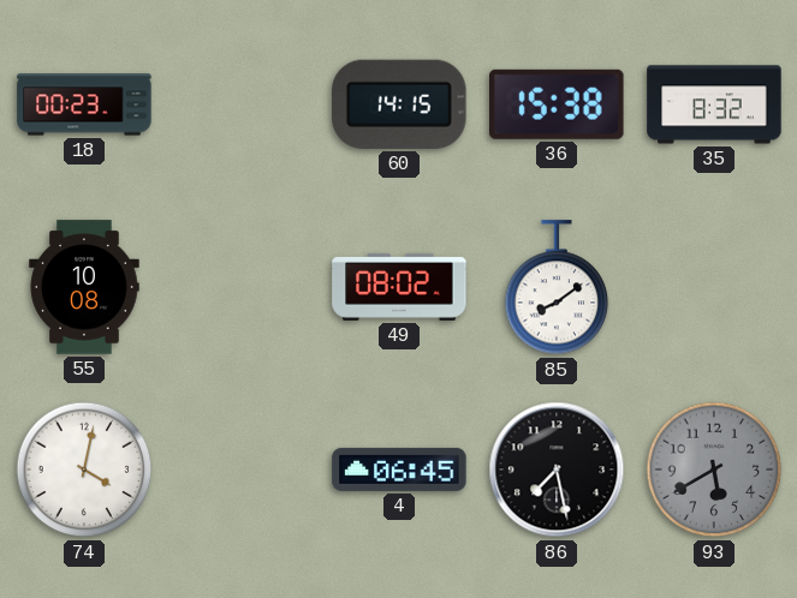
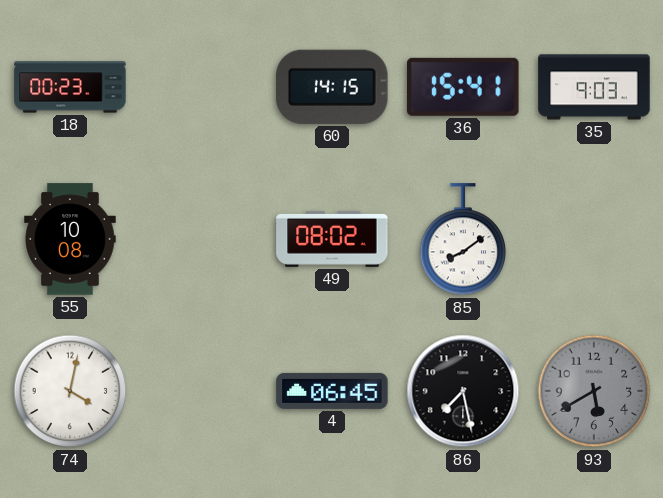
36: 15:38 -> 15:41
35: 8:32 -> 9:03
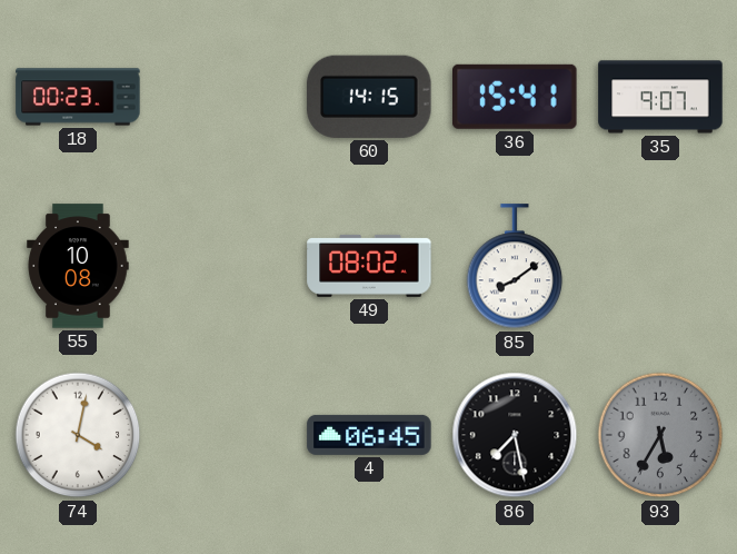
35: 9:03 -> 9:07
93: 5:40 -> 5:35
